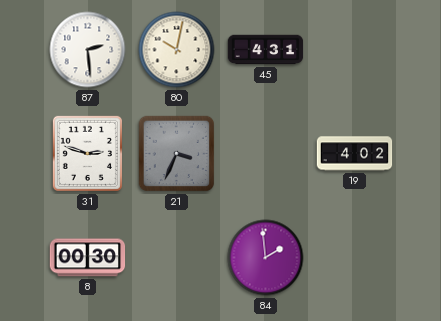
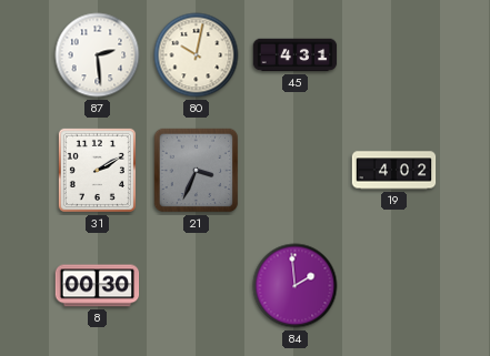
31: 2:48 -> 2:10
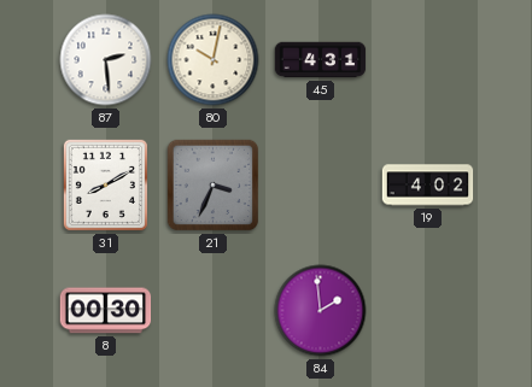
31: 2:10 -> 8:10
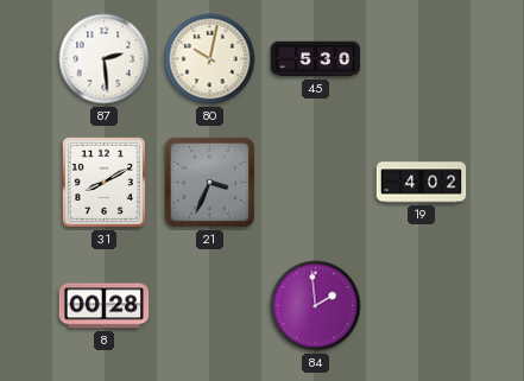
45: 4:31 -> 5:30
8: 00:30 -> 00:28
